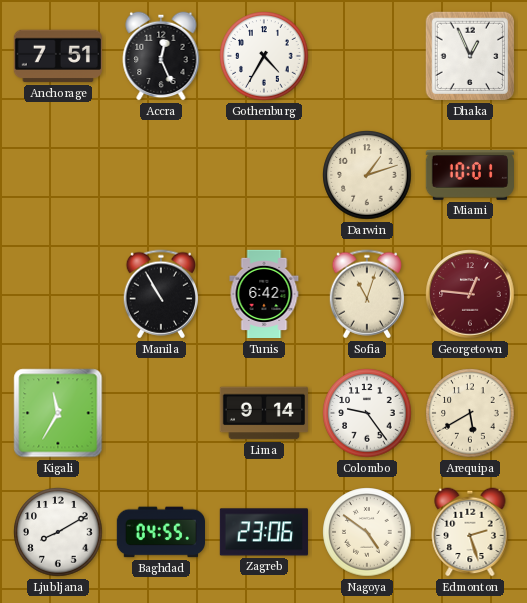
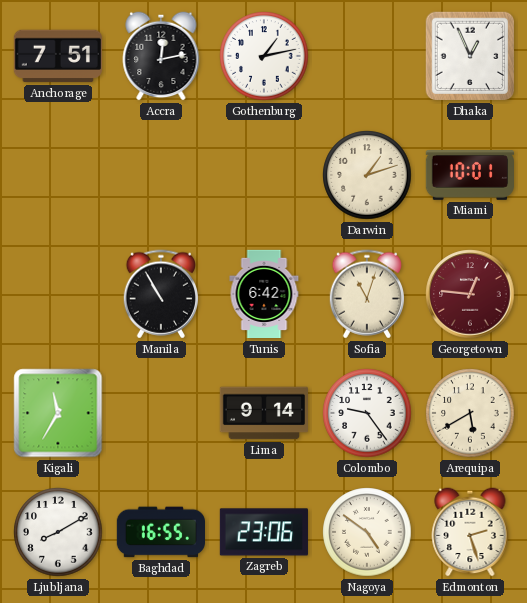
Accra: 12:26 -> 12:13
Gothenburg: 4:35 -> 1:13
Baghdad: 04:55 -> 16:55
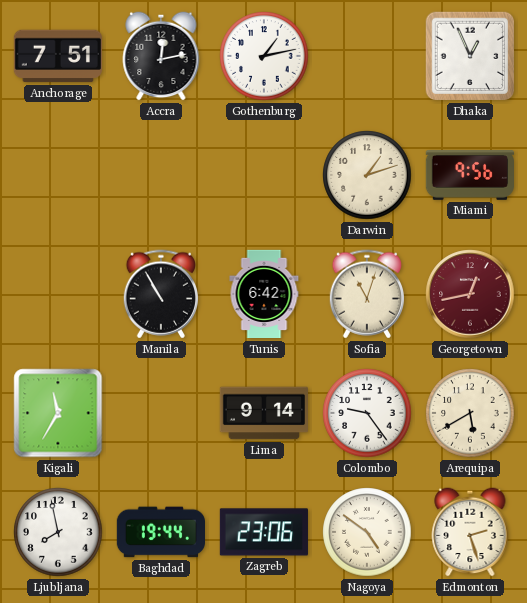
Miami: 10:01 -> 9:56
Georgetown: 12:46 -> 12:43
Ljubljana: 8:10 -> 7:58
Baghdad: 16:55 -> 19:44
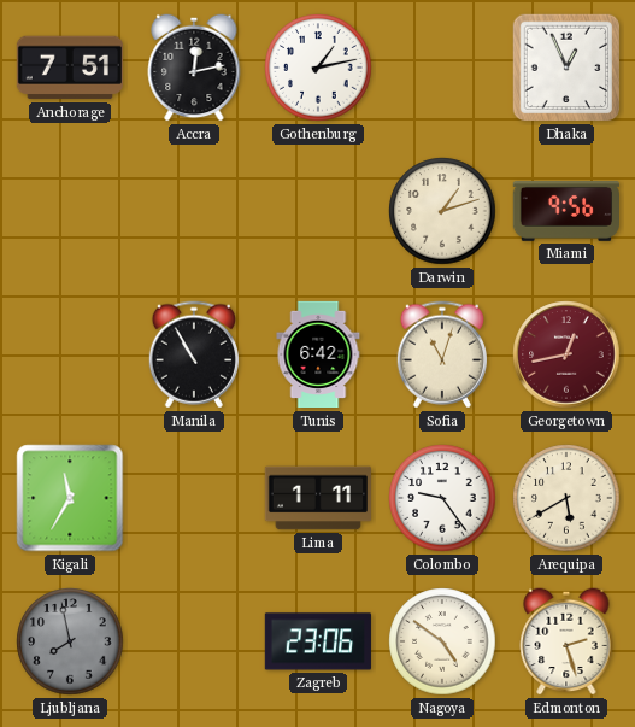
Lima: 9:14 -> 1:11
Ljubljana dial: white -> grey
Baghdad: 19:44 -> none
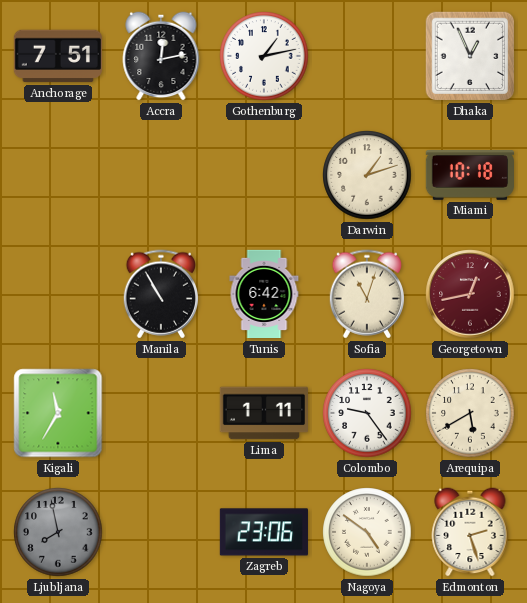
Miami: 9:56 -> 10:18
